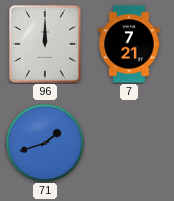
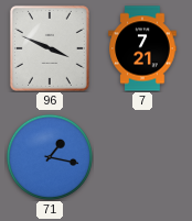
96: 12:00 -> 3:49
71: 1:42 -> 1:17
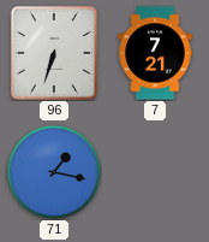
96: 3:49 -> 6:33
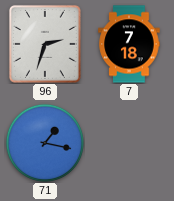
96: 6:33 -> 2:33
7: 7:21 -> 7:18
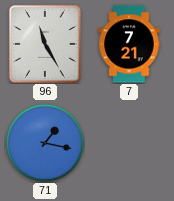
96: 2:33 -> 11:25
7: 7:18 -> 7:21
